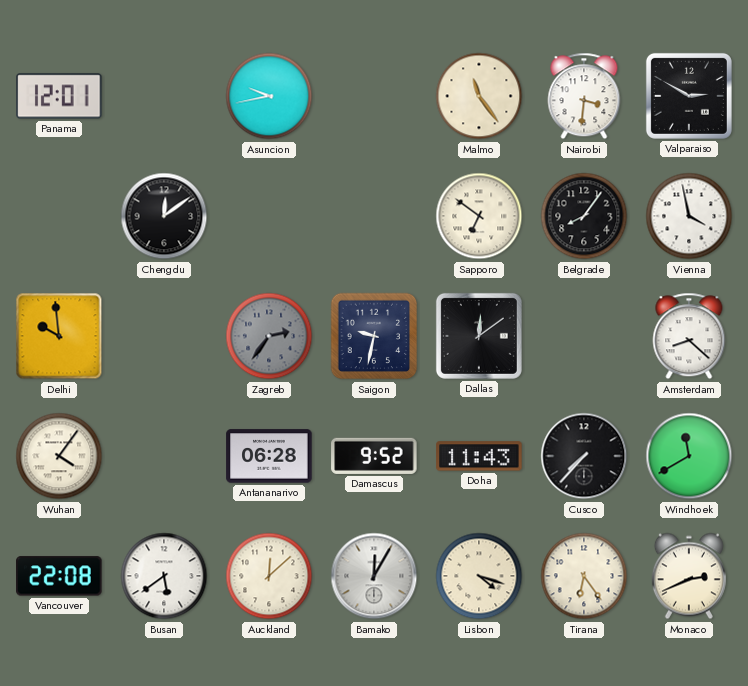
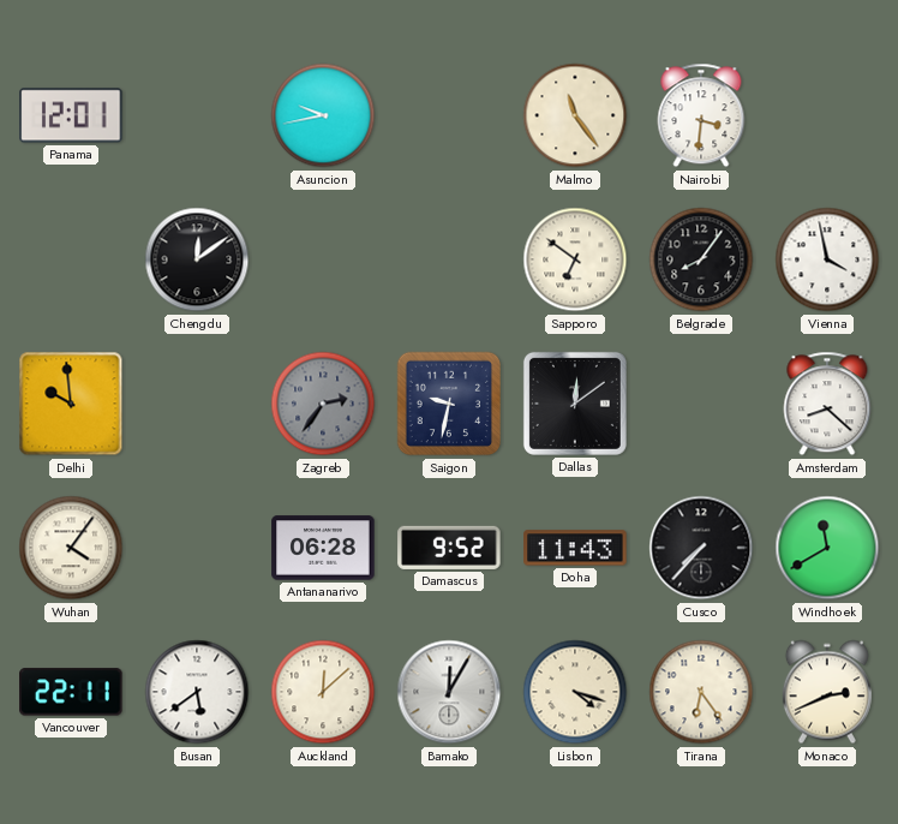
Valparaiso: 2:50 -> none
Vancouver: 22:08 -> 22:11
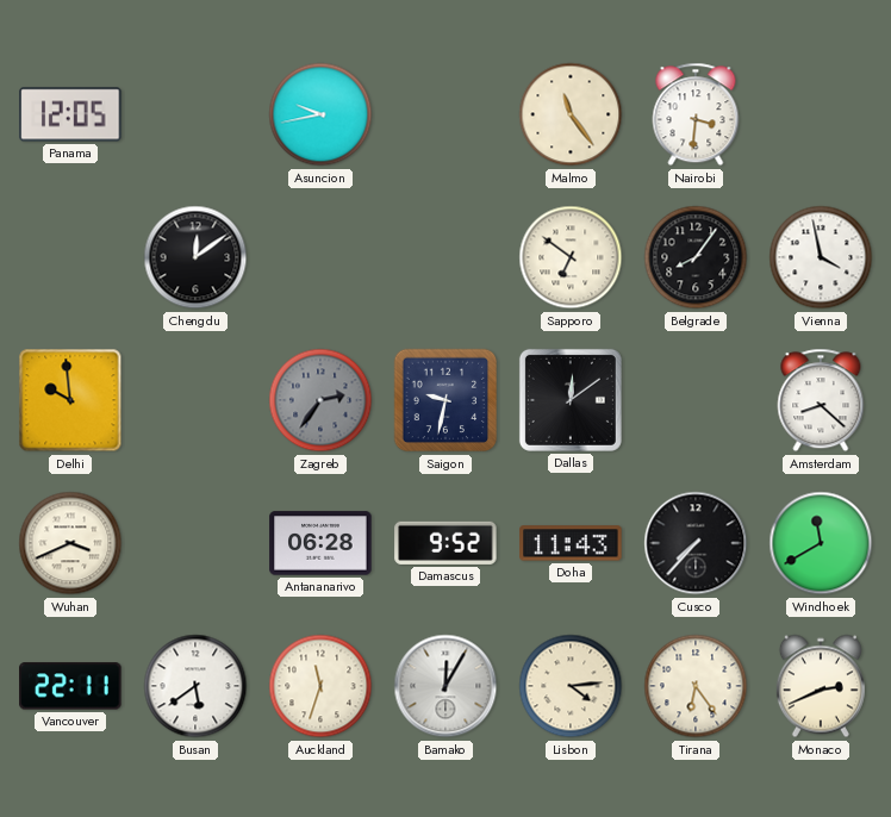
Panama: 12:01 -> 12:05
Wuhan: 4:06 -> 3:41
Auckland: 12:08 -> 11:33
Lisbon: 4:18 -> 4:14
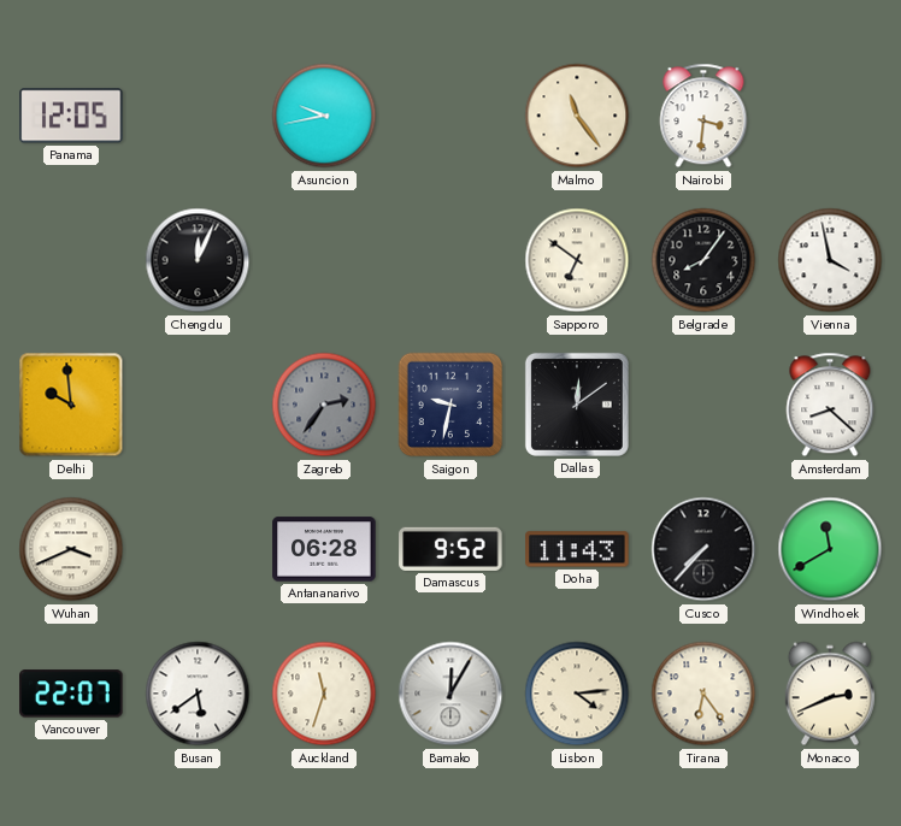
Chengdu: 12:09 -> 12:04
Vancouver: 22:11 -> 22:07
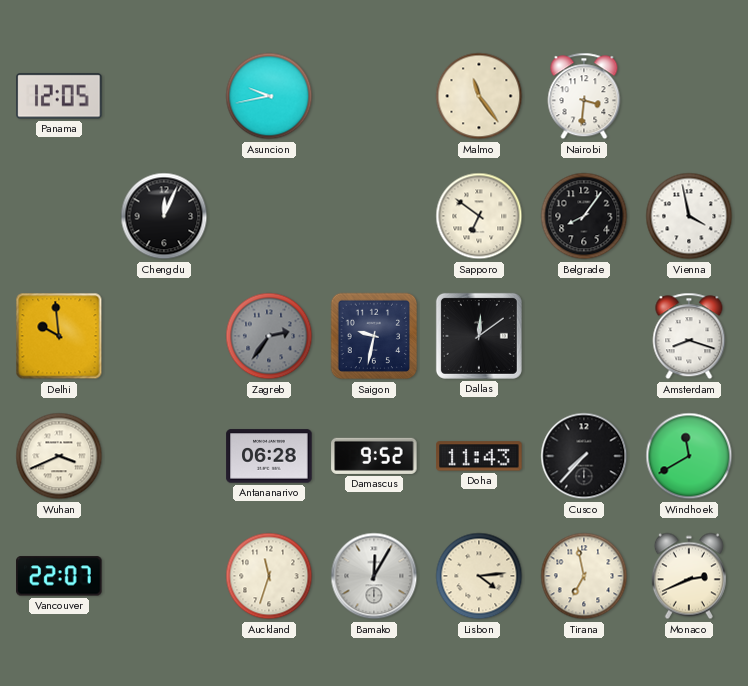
Amsterdam: 8:22 -> 8:18
Busan: 5:39 -> none
Tirana: 6:24 -> 6:58
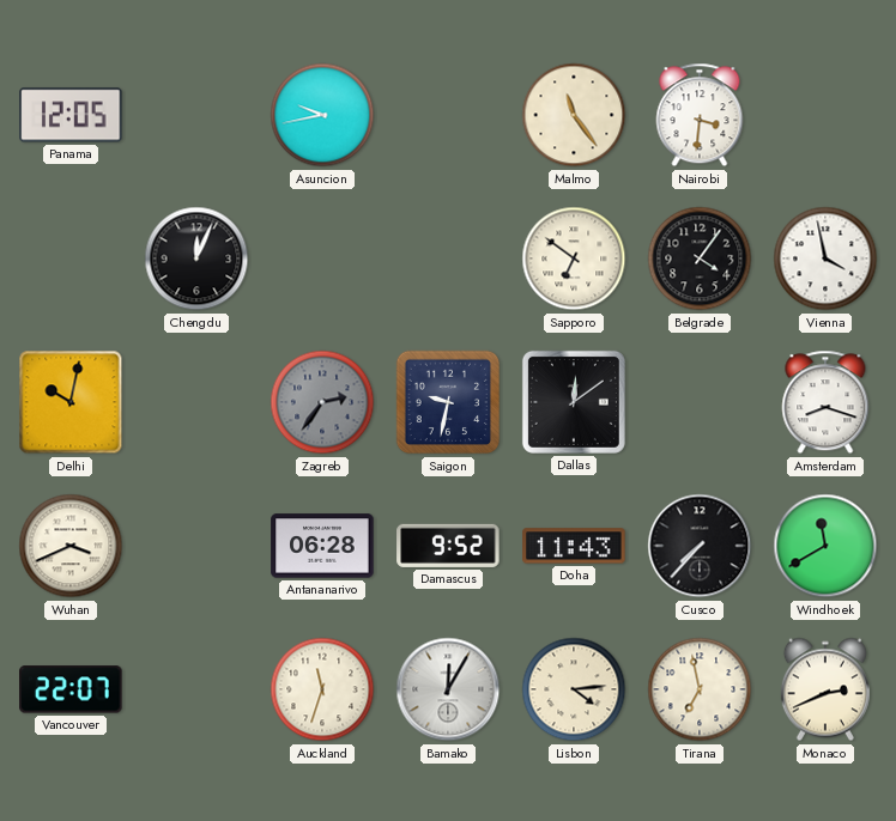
Belgrade: 8:06 -> 4:06
Delhi: 9:59 -> 10:02
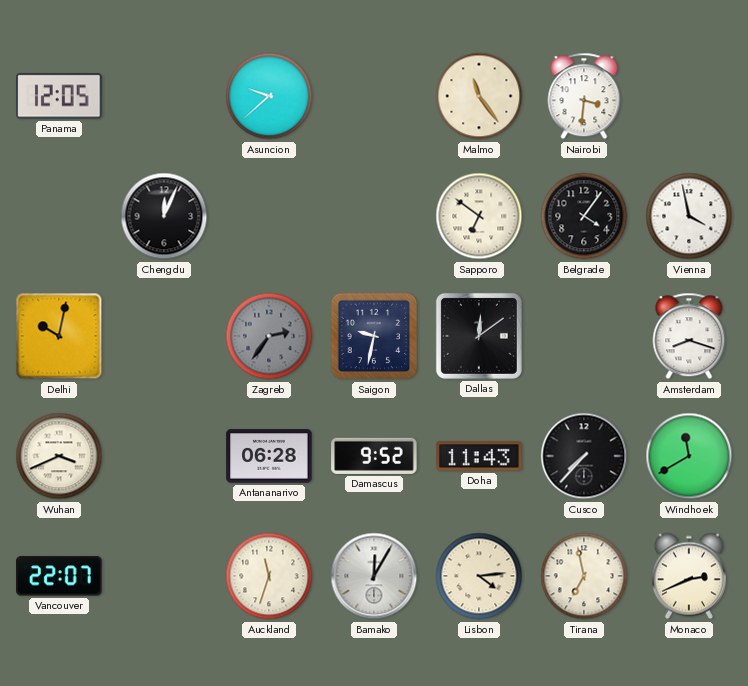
Asuncion: 9:43 -> 9:38
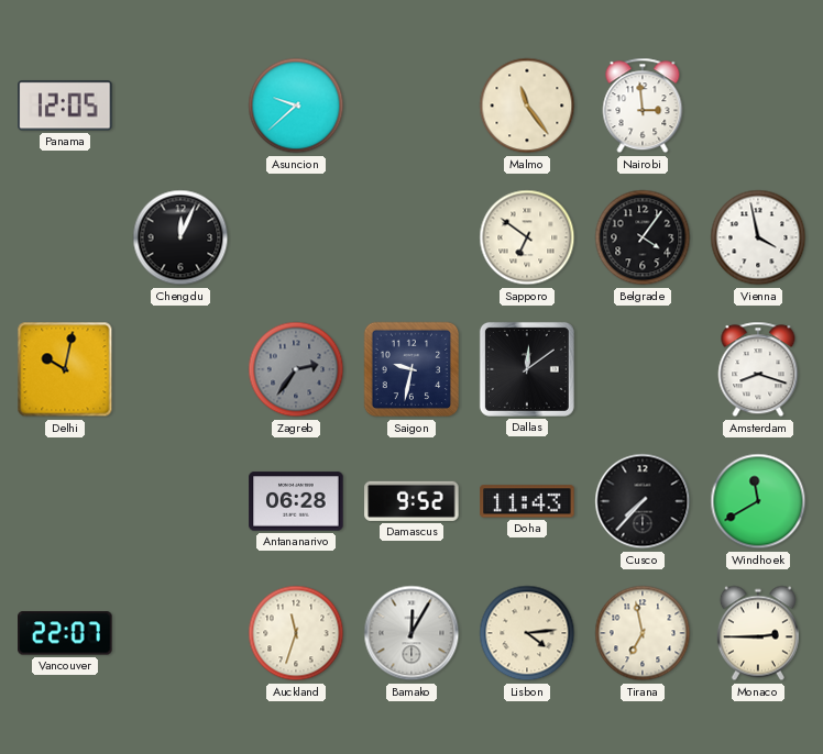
Nairobi: 3:31 -> 2:59
Wuhan: 3:41 -> none
Monaco: 2:41 -> 2:45
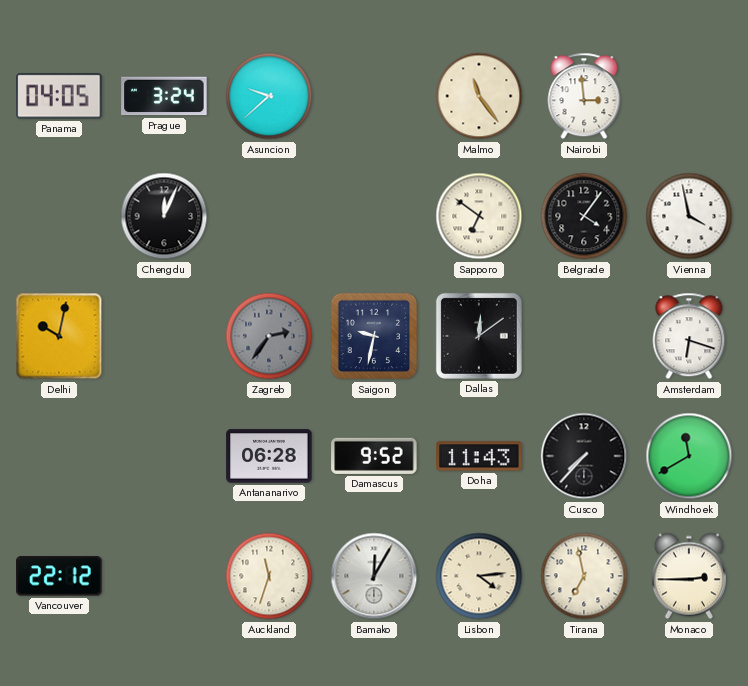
Panama: 12:05 -> 04:05
Prague: none -> 3:24
Amsterdam: 8:18 -> 6:18
Vancouver: 22:07 -> 22:12
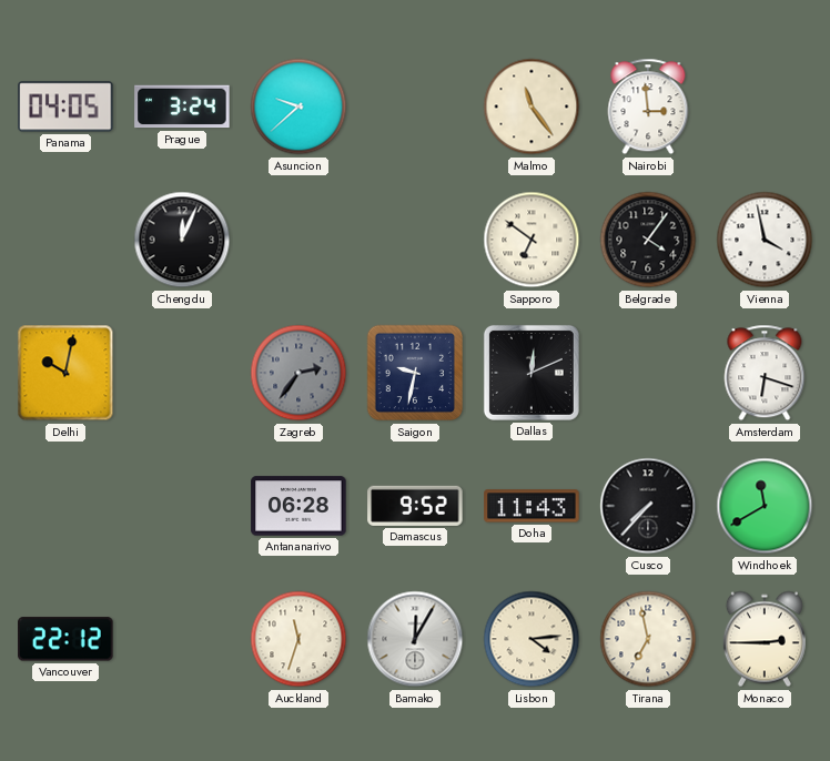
Dallas: 12:09 -> 12:11
